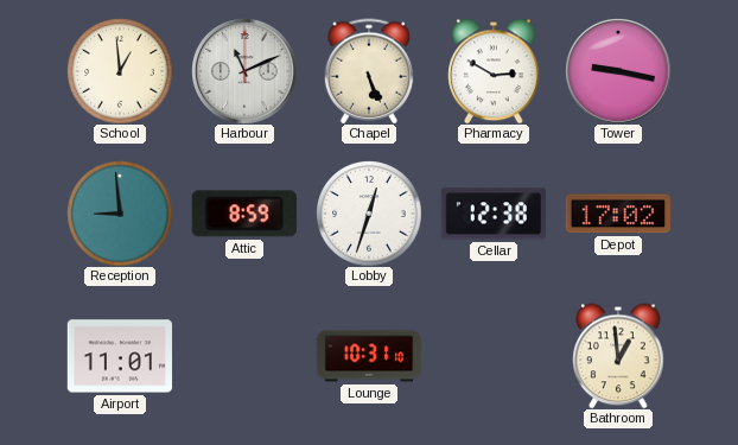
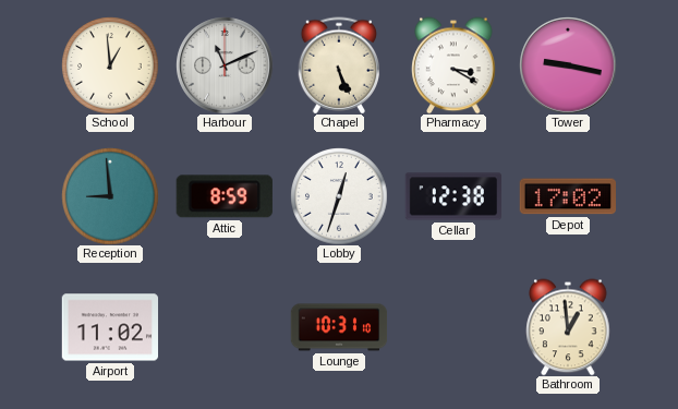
Pharmacy: 2:50 -> 3:20
Airport: 11:01 -> 11:02
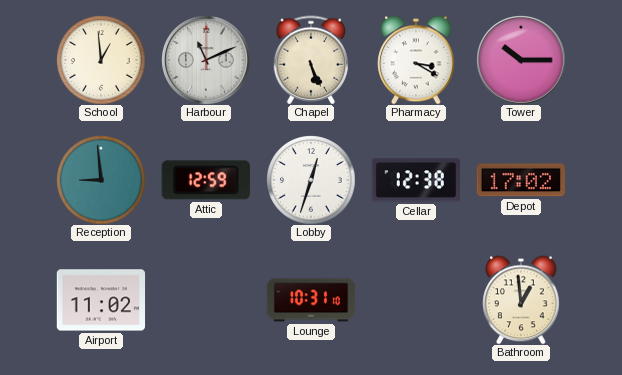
Tower: 9:17 -> 10:15
Attic: 8:59 -> 12:59
